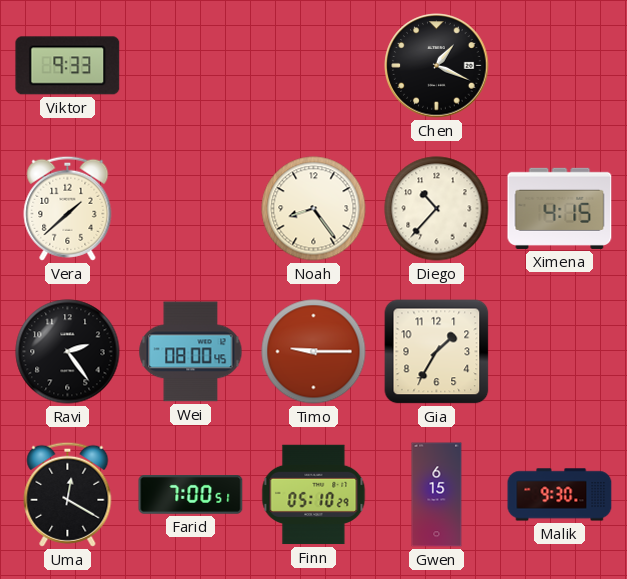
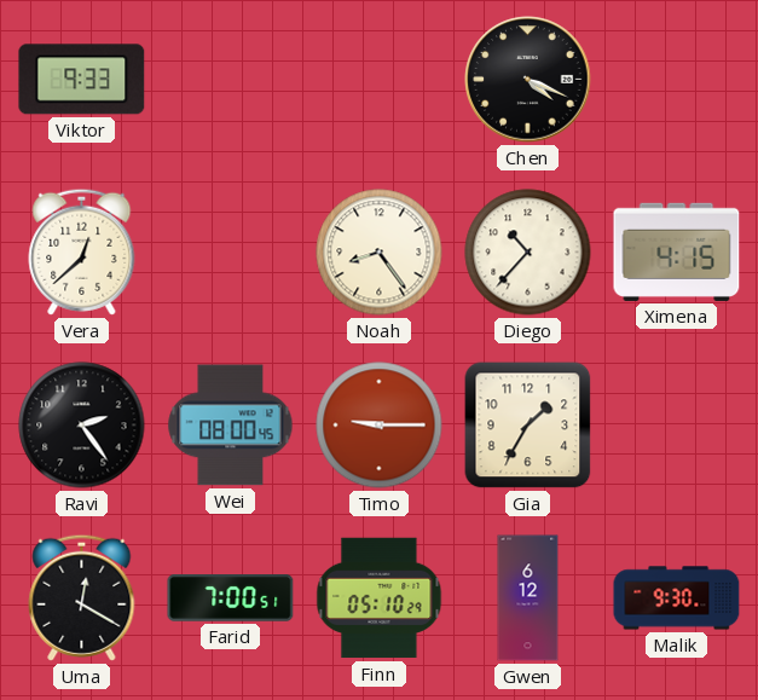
Chen: 1:19 -> 4:19
Vera: 1:38 -> 12:38
Gwen: 6:15 -> 6:12
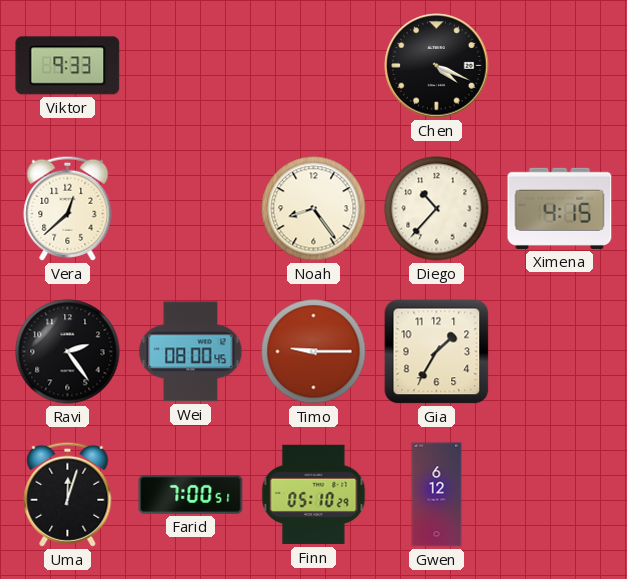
Uma: 12:20 -> 12:03
Malik: 9:30 -> none
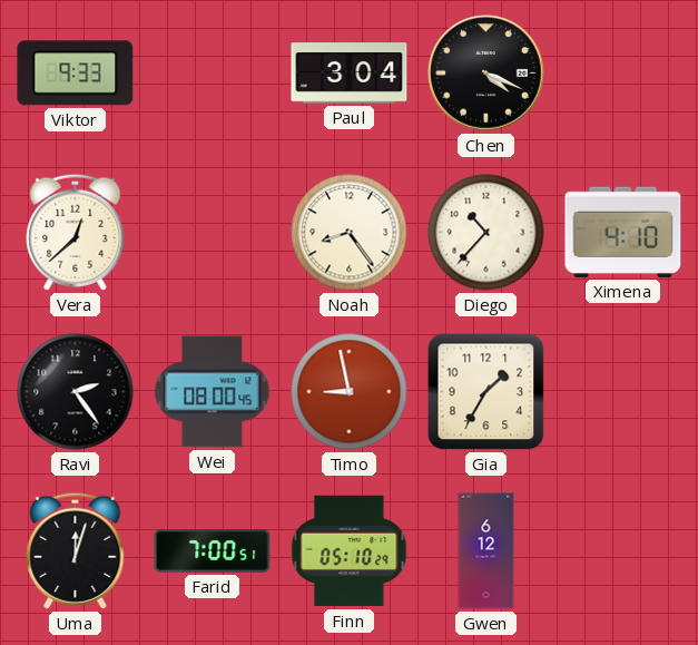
Paul: none -> 3:04
Ximena: 4:15 -> 4:10
Timo: 9:15 -> 8:58
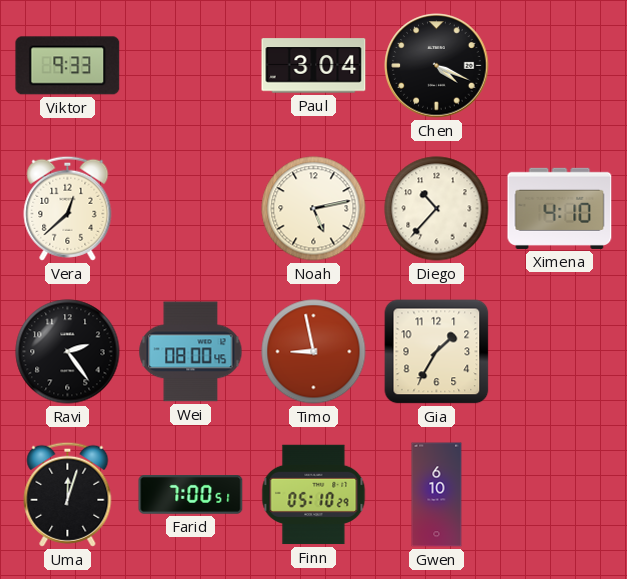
Noah: 8:24 -> 5:13
Gwen: 6:12 -> 6:10
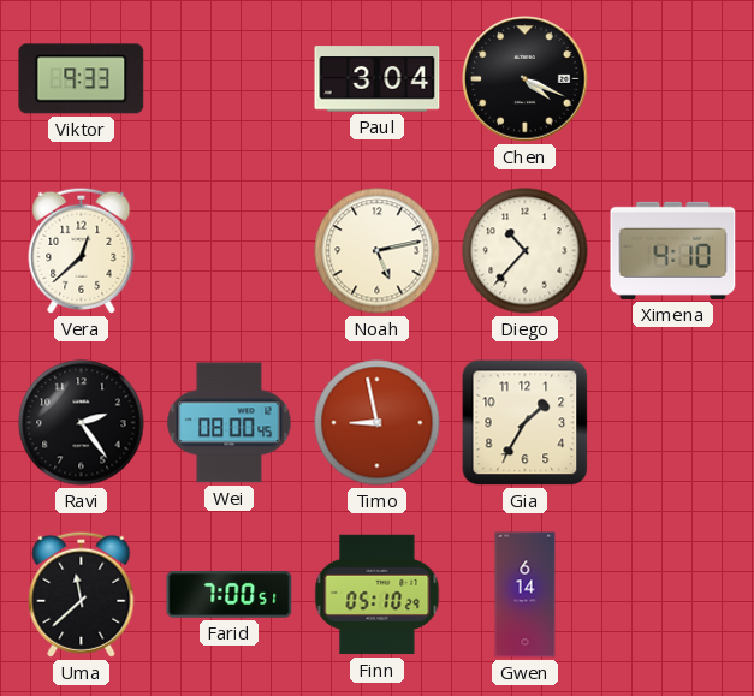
Uma: 12:03 -> 11:38
Gwen: 6:10 -> 6:14
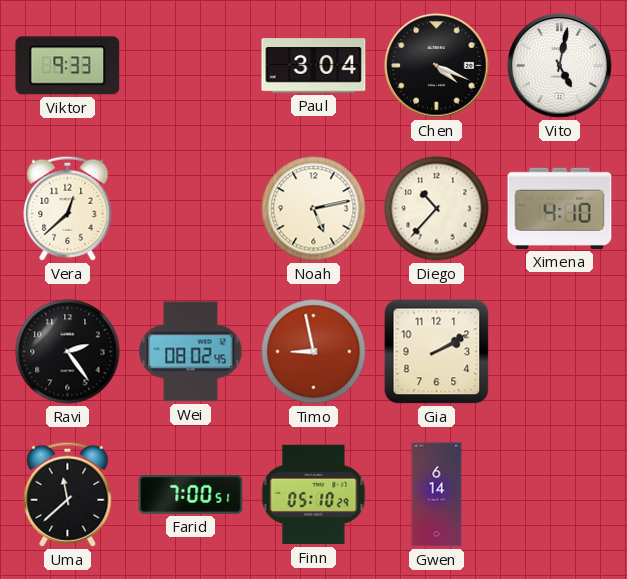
Vito: none -> 5:02
Wei: 08:00 -> 08:02
Gia: 1:35 -> 2:10
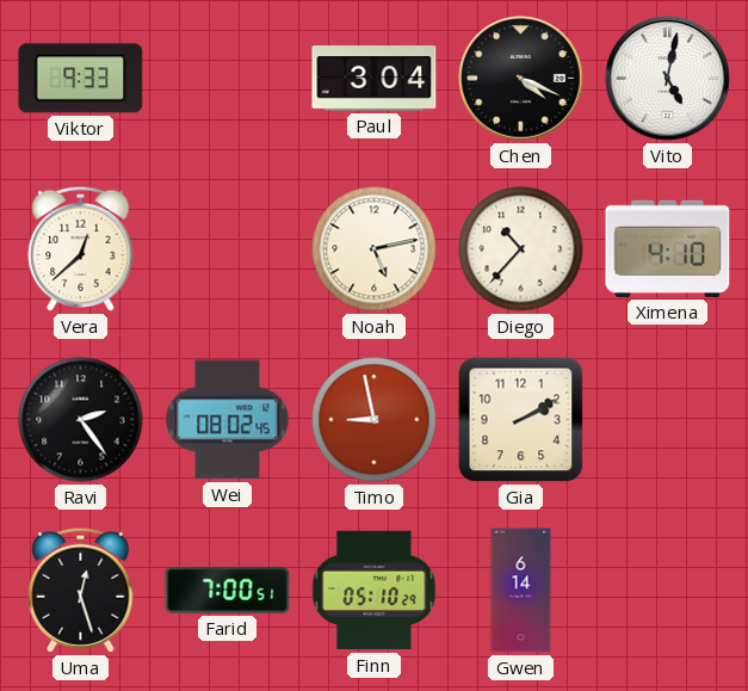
Uma: 11:38 -> 12:27
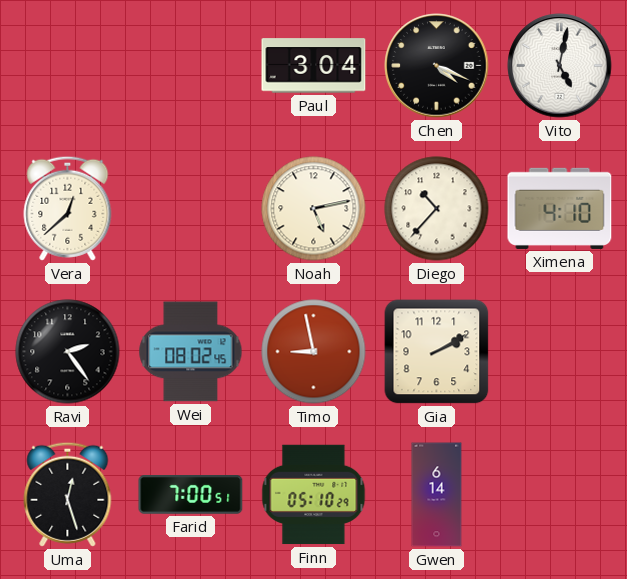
Viktor: 9:33 -> none
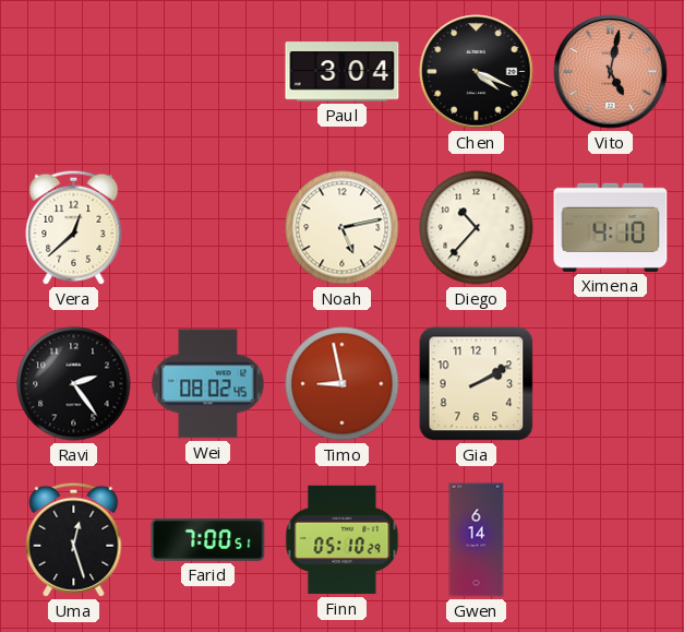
Vito dial: white -> salmon
